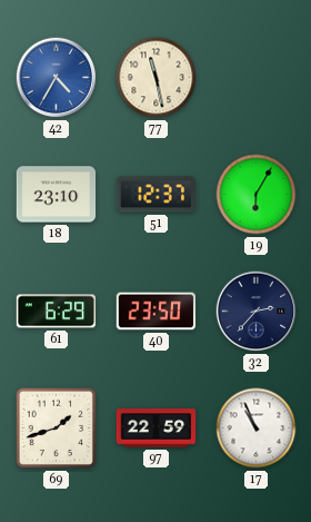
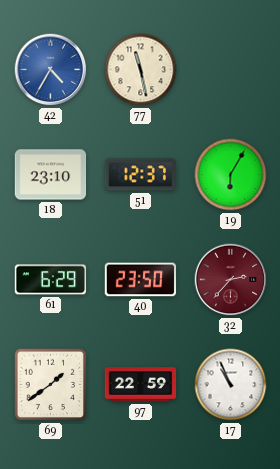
32 dial: navy -> burgundy
69: 1:42 -> 1:39
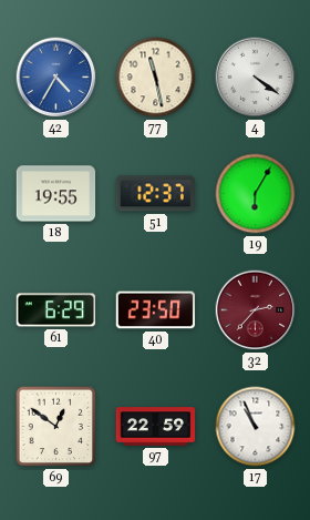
4: none -> 4:21
18: 23:10 -> 19:55
69: 1:39 -> 12:51
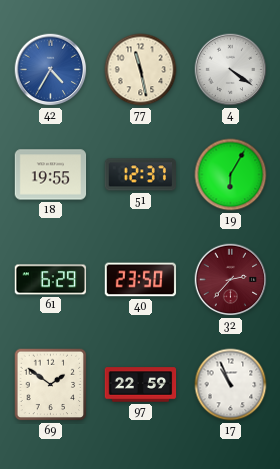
69: 12:51 -> 1:51
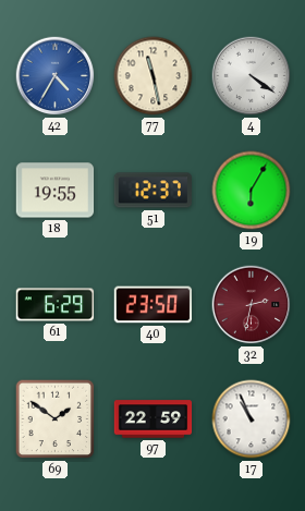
32: 2:37 -> 2:32
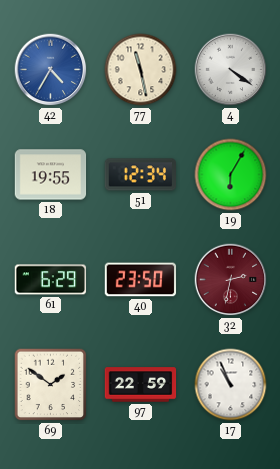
51: 12:37 -> 12:34
